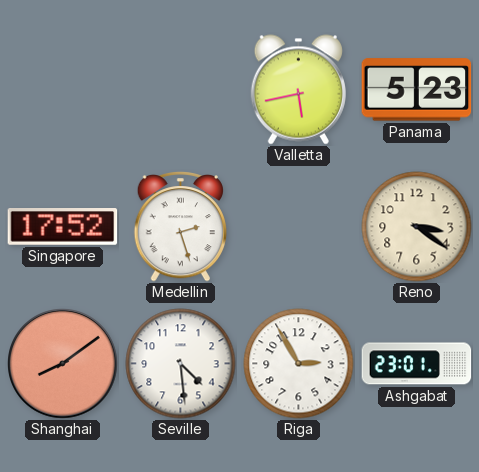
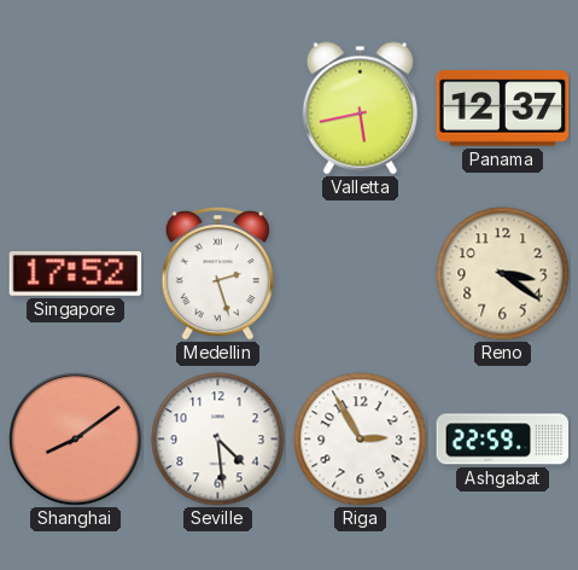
Panama: 5:23 -> 12:37
Ashgabat: 23:01 -> 22:59
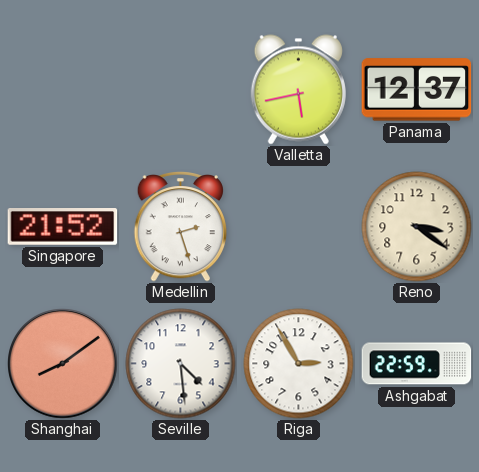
Singapore: 17:52 -> 21:52
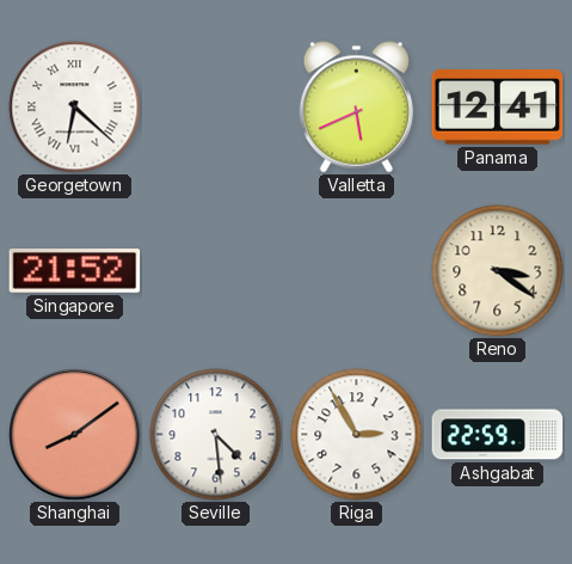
Georgetown: none -> 6:22
Valletta: 5:43 -> 5:41
Panama: 12:37 -> 12:41
Medellin: 2:27 -> none
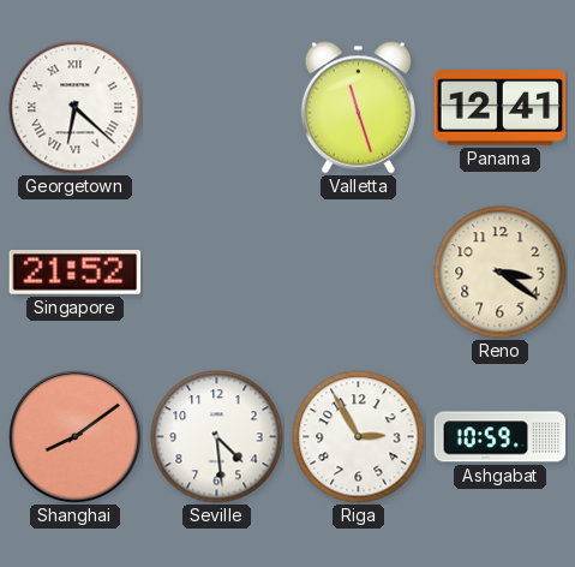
Valletta: 5:41 -> 11:27
Ashgabat: 22:59 -> 10:59
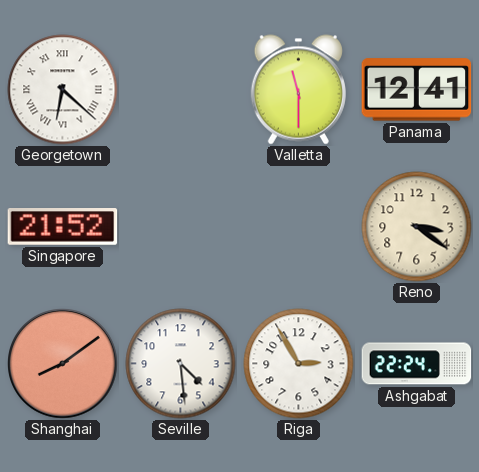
Valletta: 11:27 -> 11:30
Ashgabat: 10:59 -> 22:24
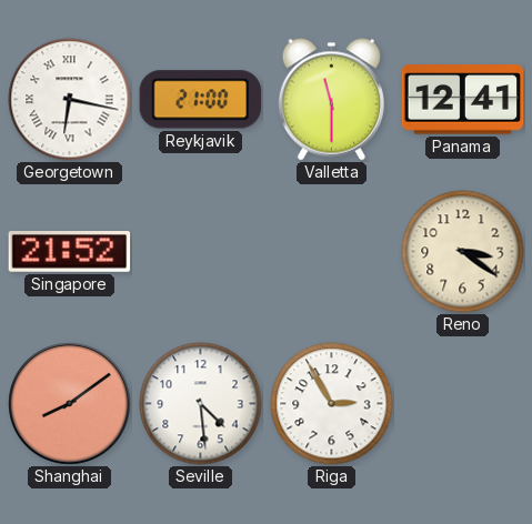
Georgetown: 6:22 -> 6:17
Reykjavik: none -> 21:00
Ashgabat: 22:24 -> none
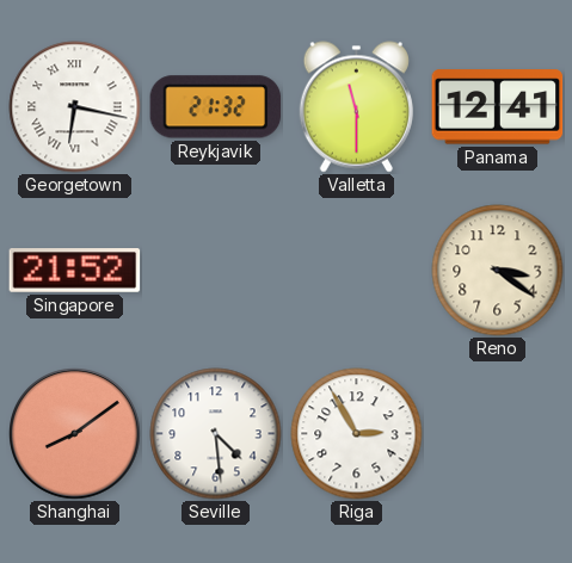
Reykjavik: 21:00 -> 21:32
